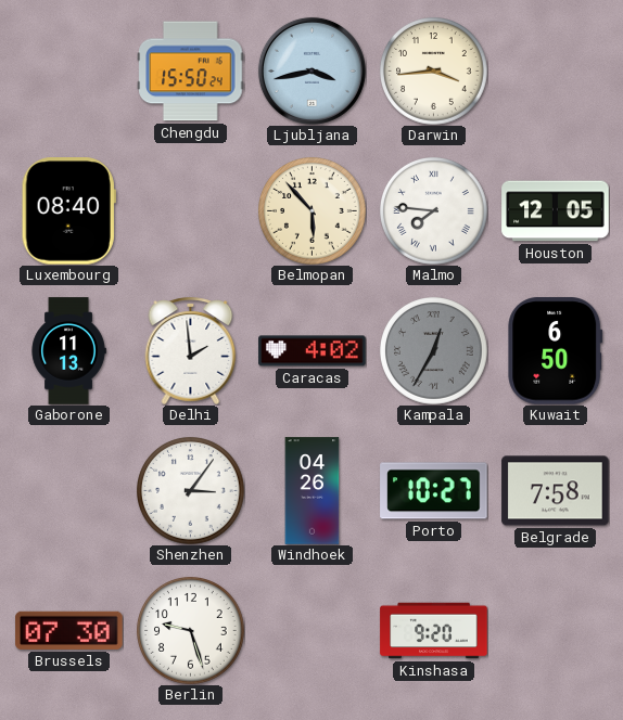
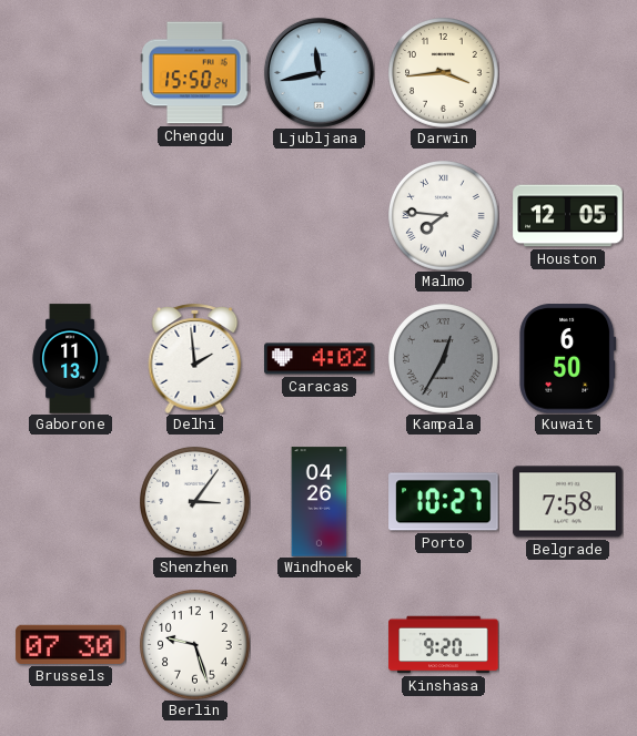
Ljubljana: 3:43 -> 11:43
Luxembourg: 08:40 -> none
Belmopan: 5:53 -> none
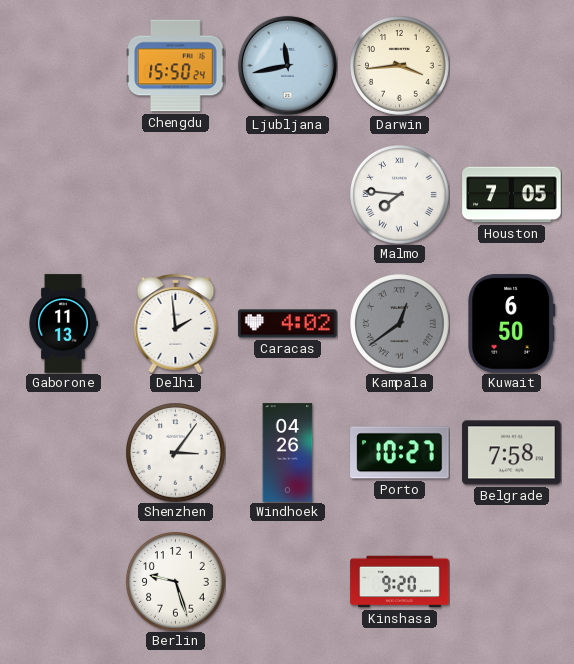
Houston: 12:05 -> 7:05
Kampala: 12:35 -> 12:39
Brussels: 07:30 -> none
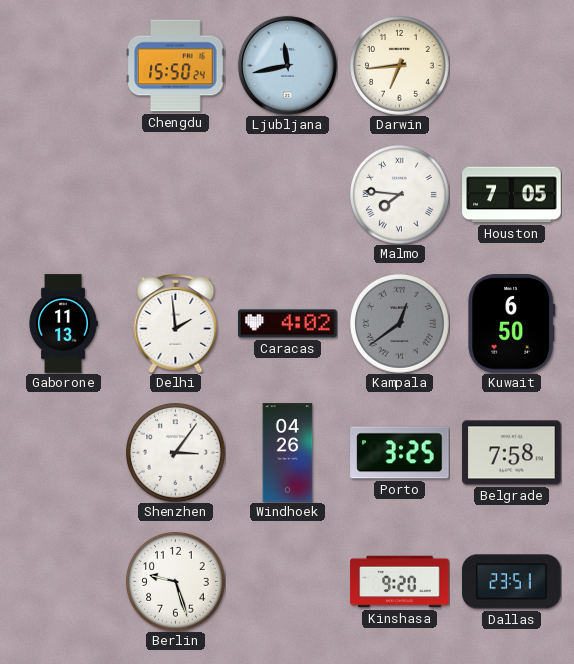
Darwin: 3:44 -> 6:44
Porto: 10:27 -> 3:25
Dallas: none -> 23:51
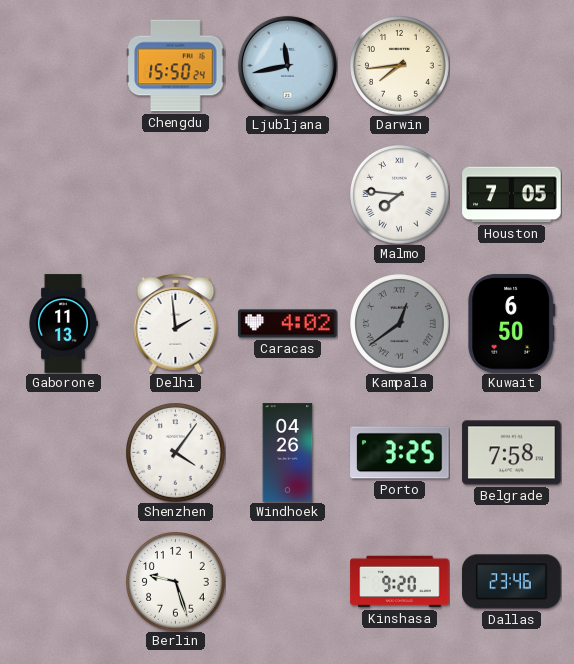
Darwin: 6:44 -> 7:44
Shenzhen: 3:06 -> 4:06
Dallas: 23:51 -> 23:46
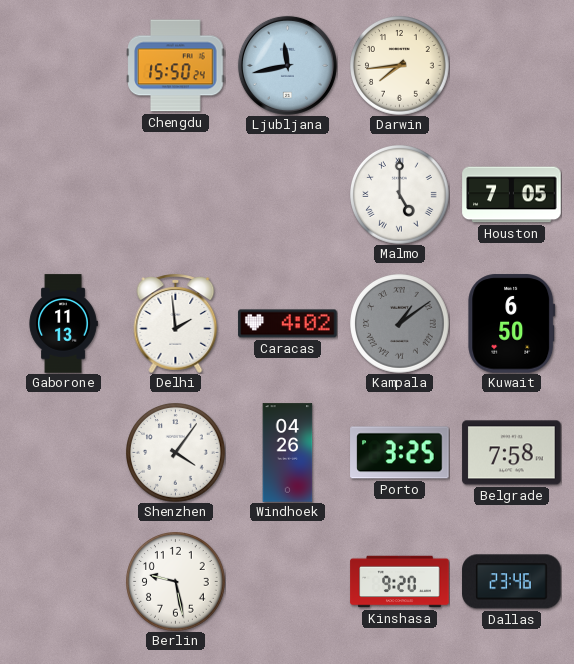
Malmo: 7:46 -> 5:00
Kampala: 12:39 -> 1:09
Berlin: 9:27 -> 9:28
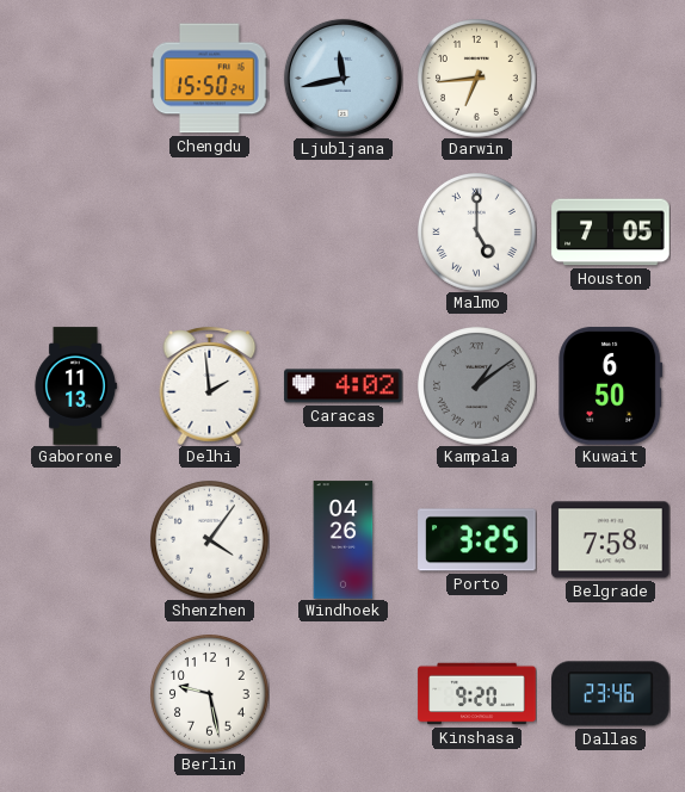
Darwin: 7:44 -> 6:44
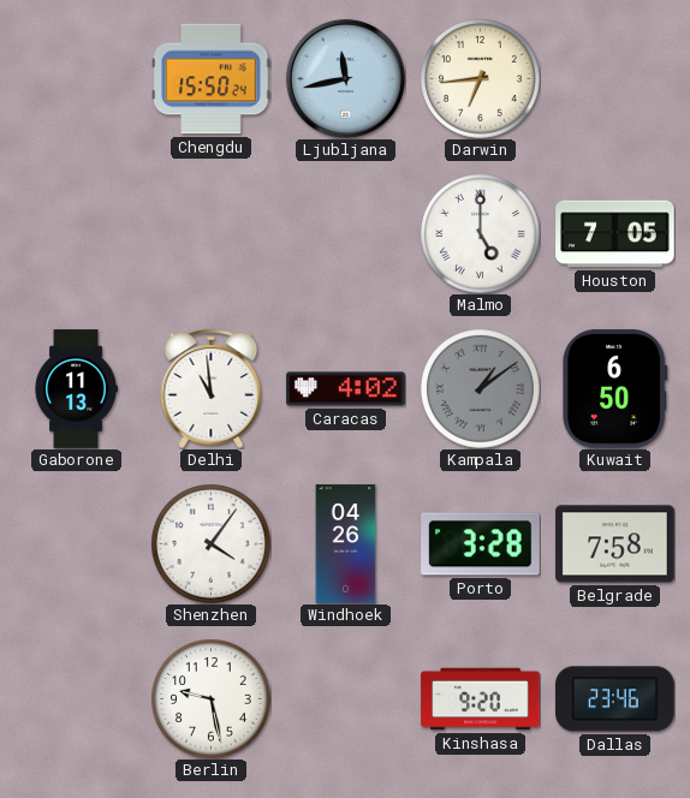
Delhi: 1:59 -> 10:59
Porto: 3:25 -> 3:28
